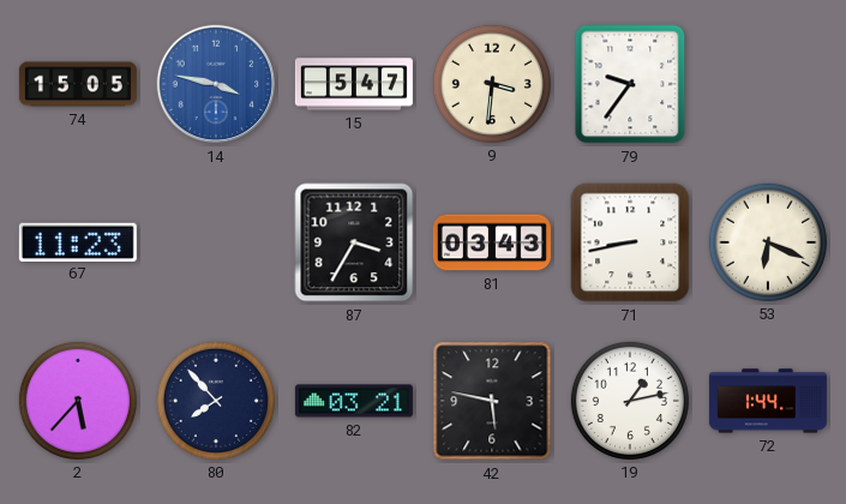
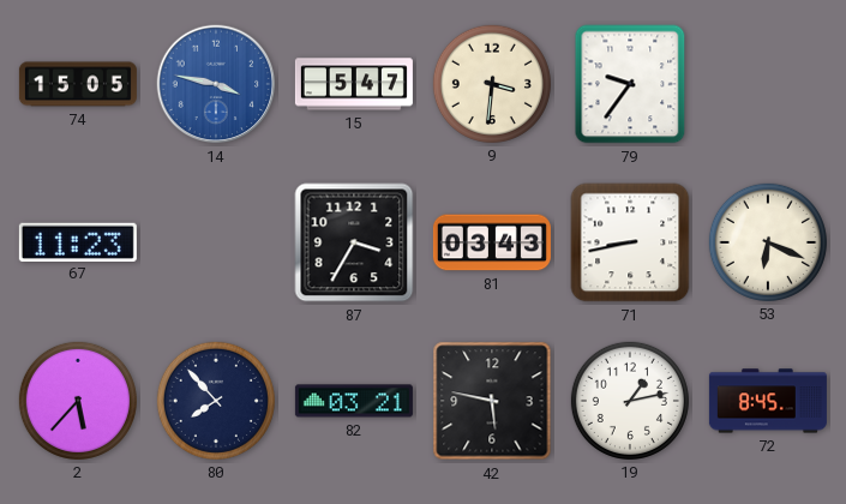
72: 1:44 -> 8:45
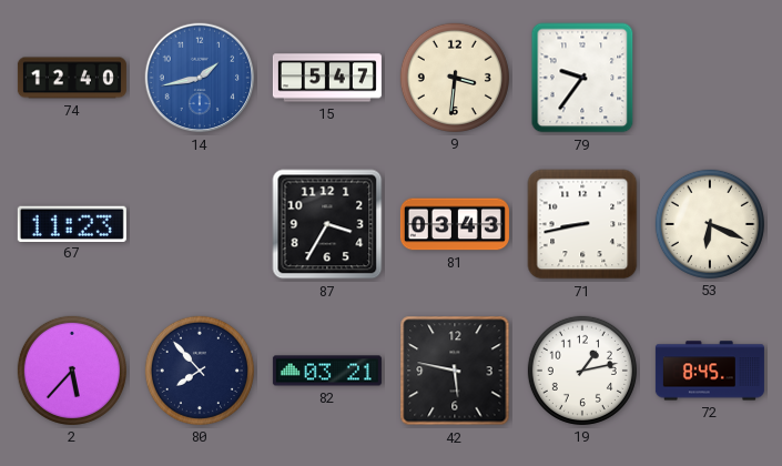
74: 15:05 -> 12:40
14: 3:47 -> 1:43
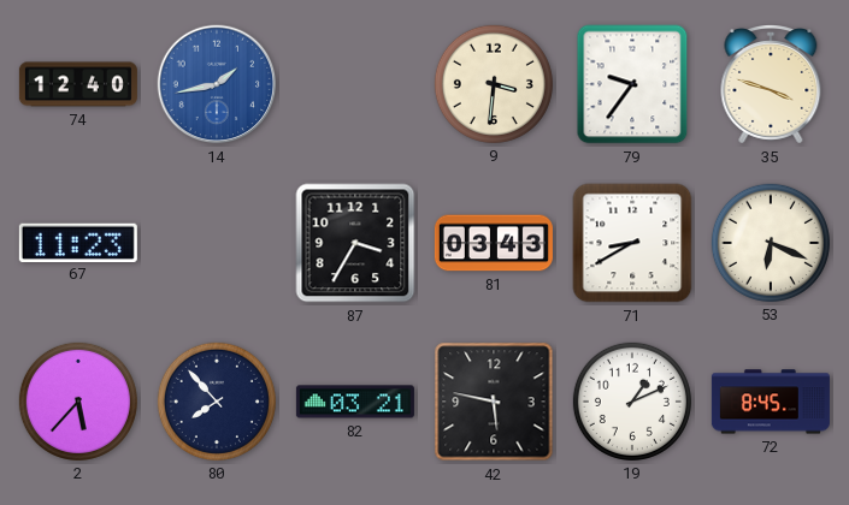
15: 5:47 -> none
35: none -> 3:48
71: 8:43 -> 8:40
19: 1:13 -> 1:11
